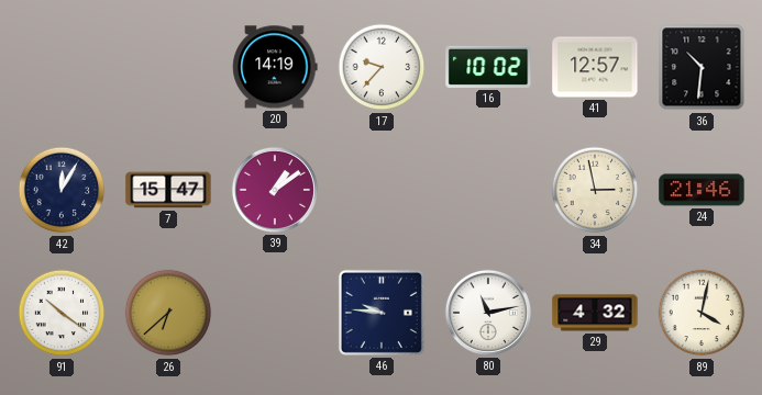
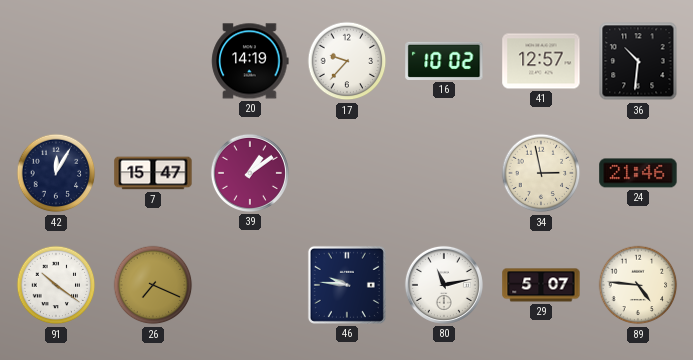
26: 6:38 -> 7:19
29: 4:32 -> 5:07
89: 4:02 -> 4:46
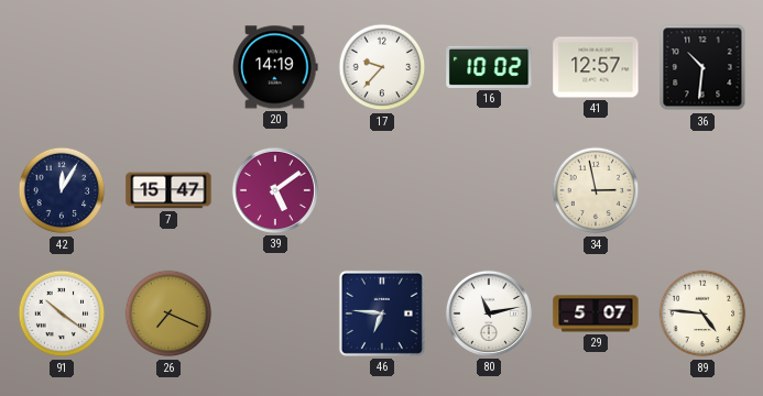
39: 1:09 -> 5:09
24: 21:46 -> none
46: 9:46 -> 6:46
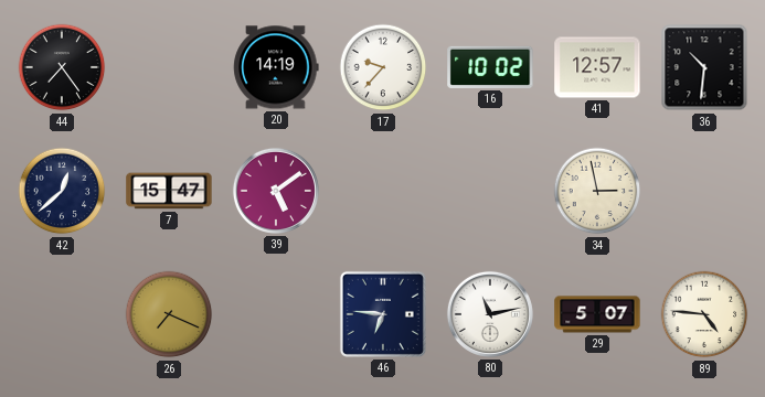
44: none -> 7:24
42: 12:05 -> 12:38
91: 10:21 -> none
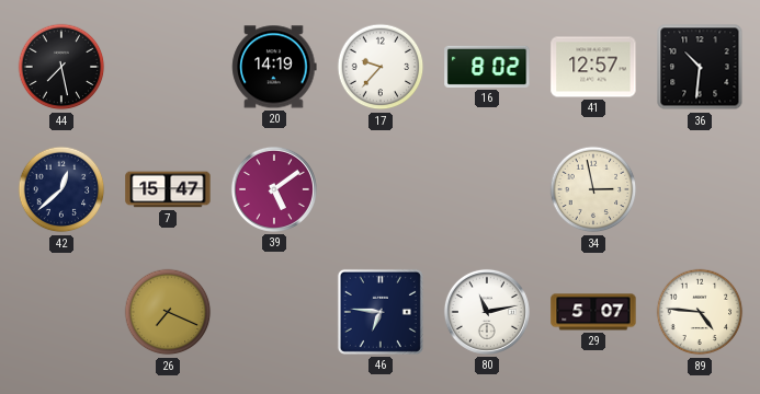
44: 7:24 -> 7:28
16: 10:02 -> 8:02
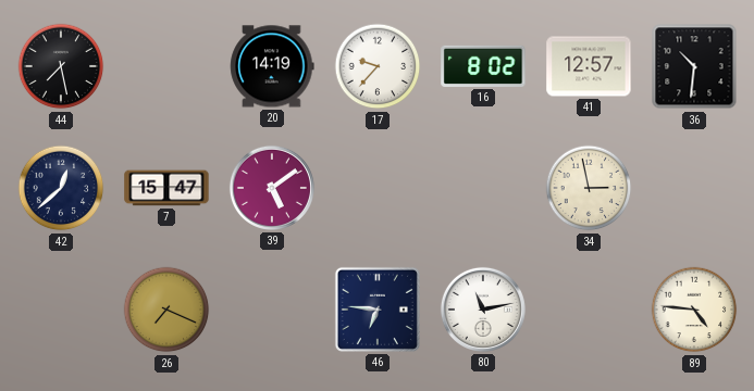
29: 5:07 -> none
